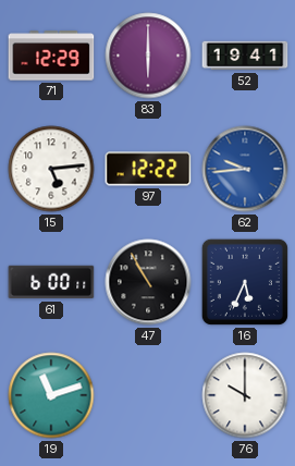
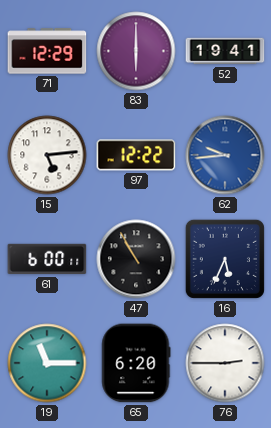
19: 11:12 -> 11:15
65: none -> 6:20
76: 10:00 -> 2:45
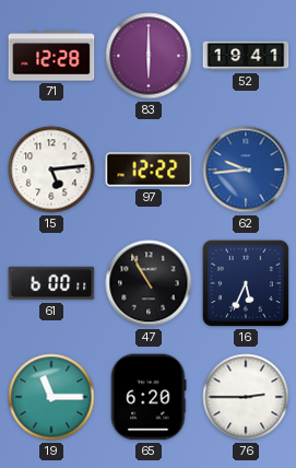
71: 12:29 -> 12:28
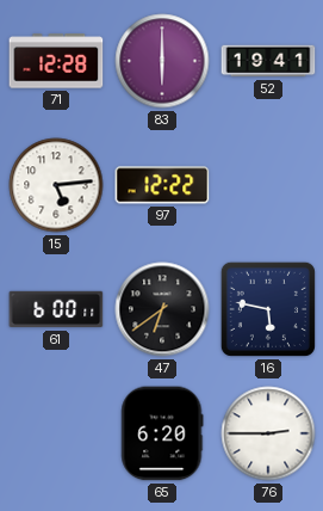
62: 9:44 -> none
47: 10:55 -> 6:39
16: 5:34 -> 5:47
19: 11:15 -> none
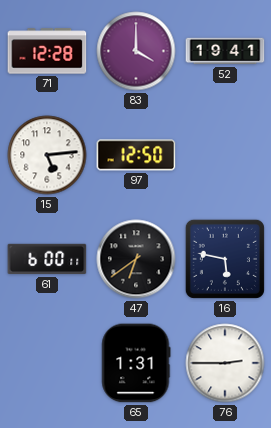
83: 6:00 -> 4:00
97: 12:22 -> 12:50
65: 6:20 -> 1:31
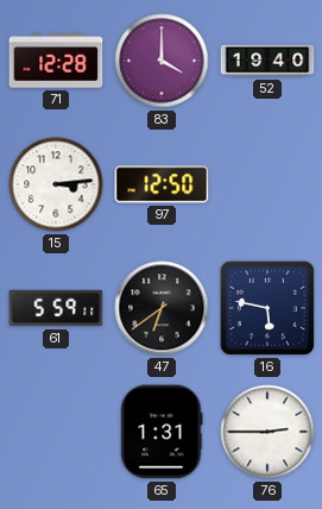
52: 19:41 -> 19:40
15: 5:14 -> 3:14
61: 6:00 -> 5:59
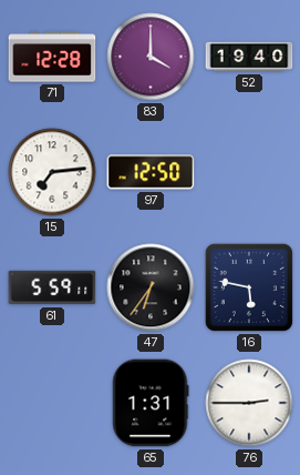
15: 3:14 -> 7:14
47: 6:39 -> 6:36
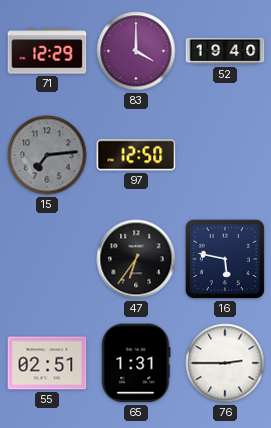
71: 12:28 -> 12:29
15 dial: white -> grey
61: 5:59 -> none
55: none -> 02:51
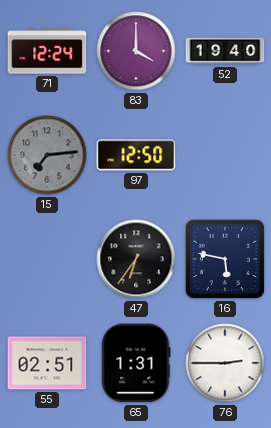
71: 12:29 -> 12:24
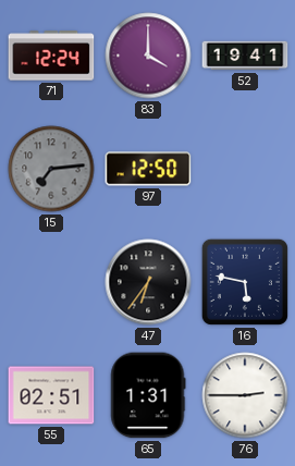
52: 19:40 -> 19:41
